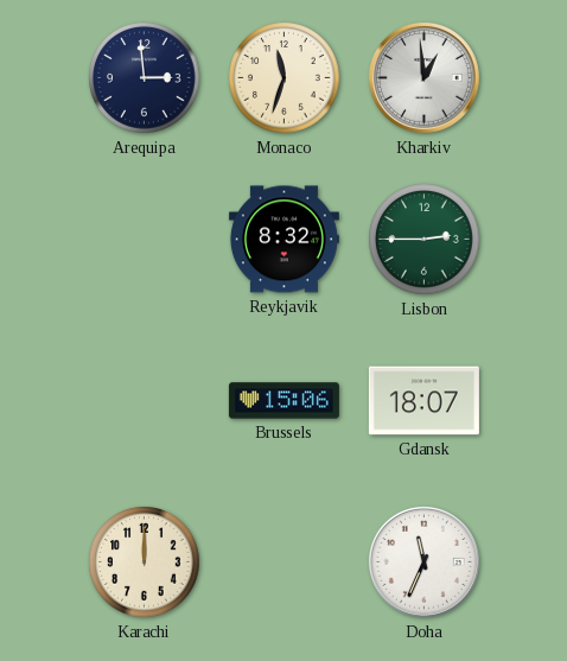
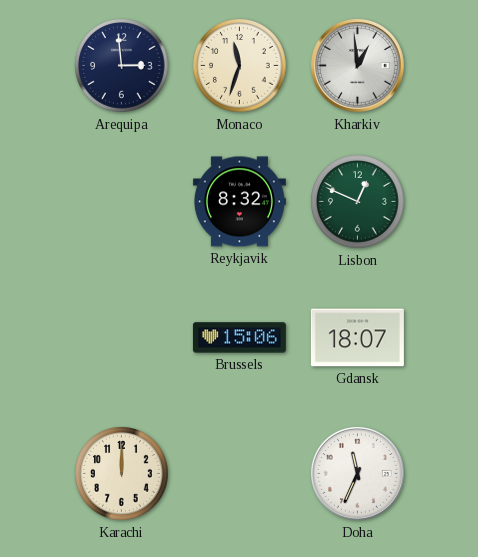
Lisbon: 2:45 -> 12:49
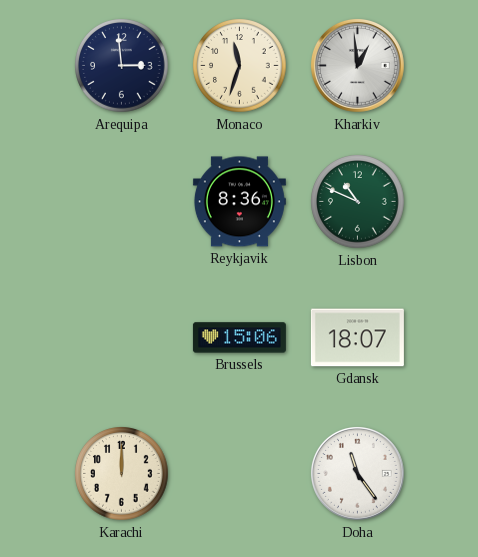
Reykjavik: 8:32 -> 8:36
Lisbon: 12:49 -> 10:49
Doha: 11:34 -> 11:24
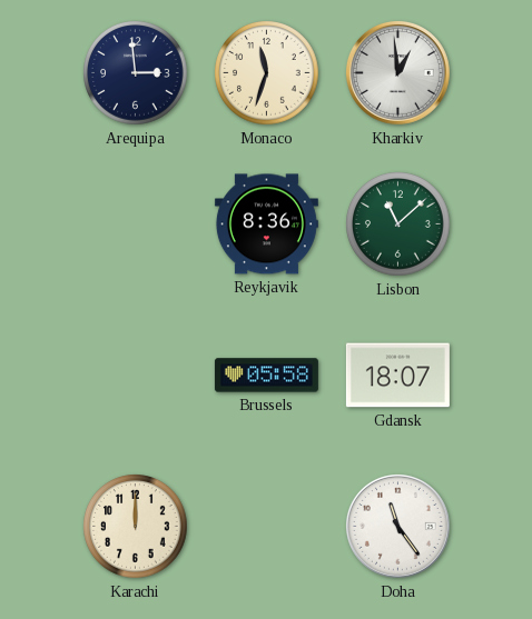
Lisbon: 10:49 -> 11:08
Brussels: 15:06 -> 05:58
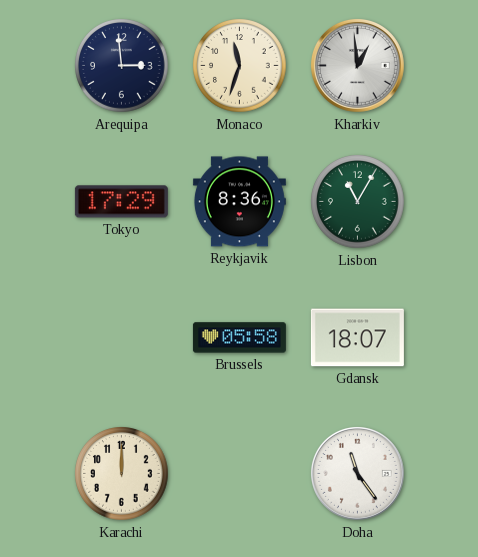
Tokyo: none -> 17:29
Lisbon: 11:08 -> 11:05
